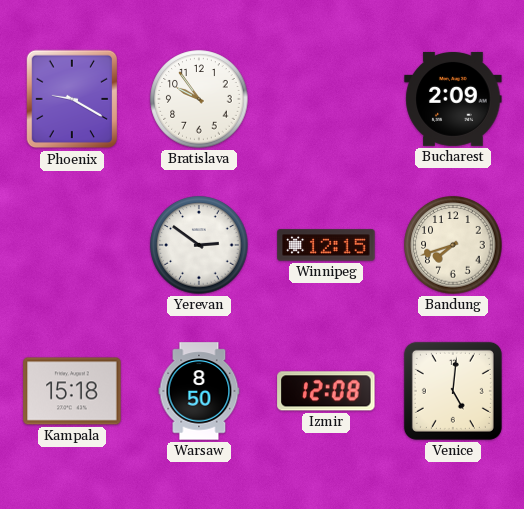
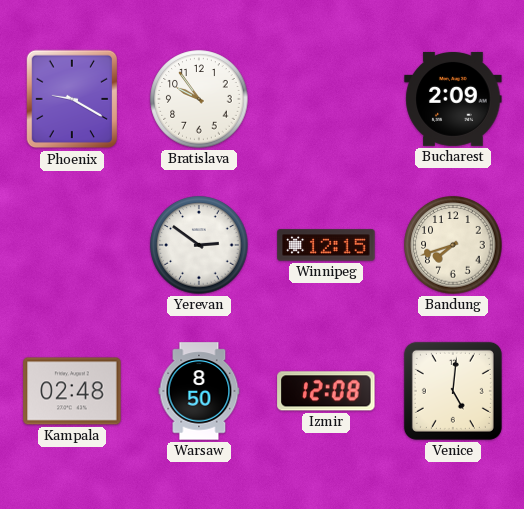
Kampala: 15:18 -> 02:48
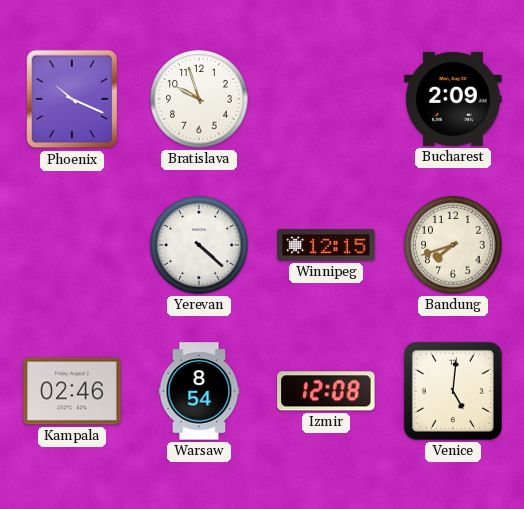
Phoenix: 9:20 -> 10:19
Bratislava: 9:54 -> 9:57
Yerevan: 2:51 -> 4:22
Kampala: 02:48 -> 02:46
Warsaw: 8:50 -> 8:54
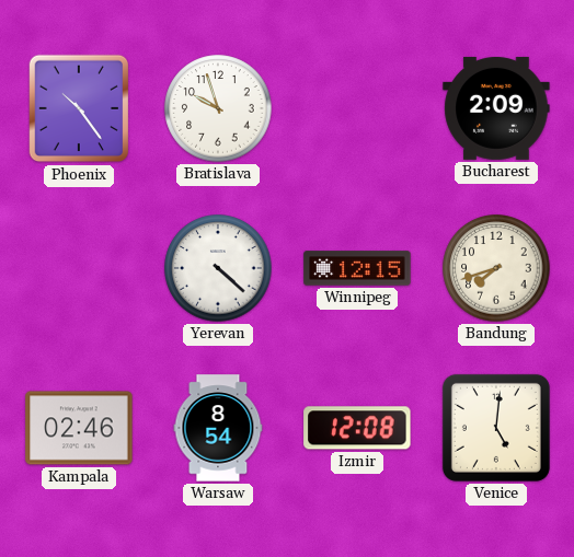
Phoenix: 10:19 -> 10:24
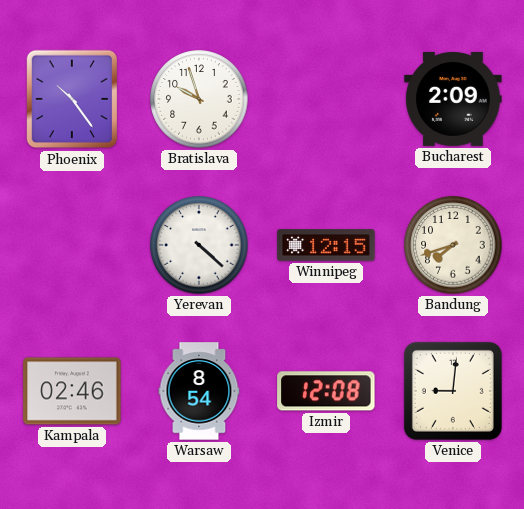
Venice: 5:01 -> 9:01
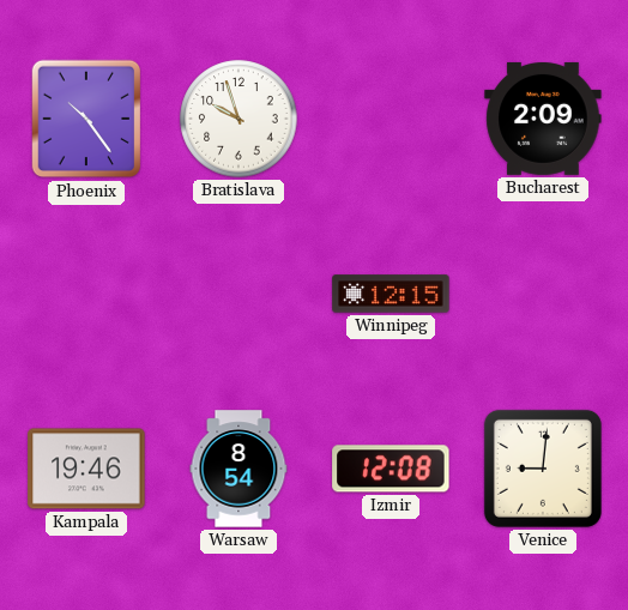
Yerevan: 4:22 -> none
Bandung: 7:42 -> none
Kampala: 02:46 -> 19:46
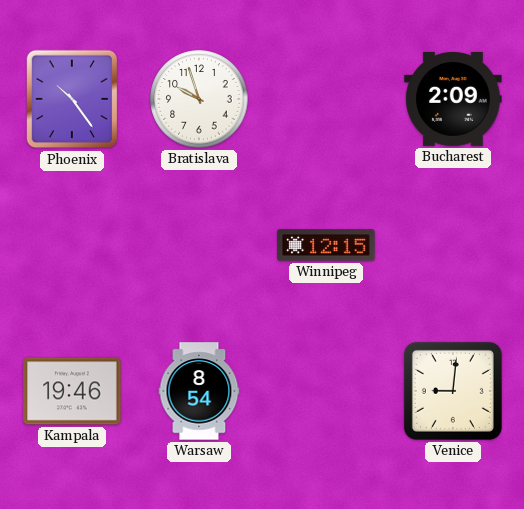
Izmir: 12:08 -> none
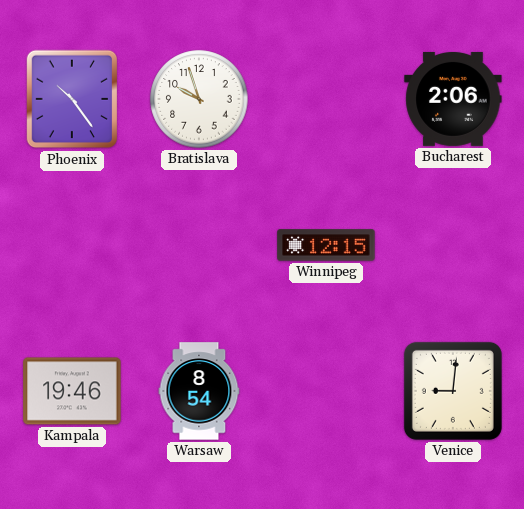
Bucharest: 2:09 -> 2:06
